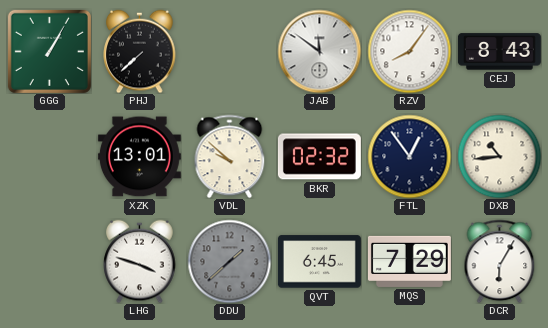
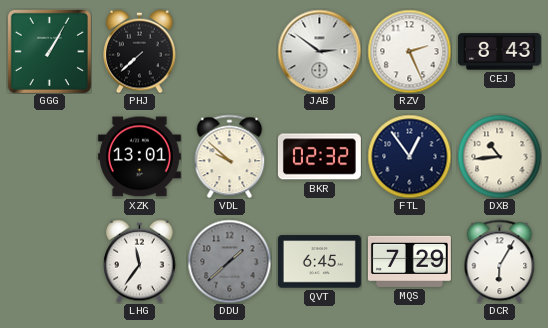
JAB: 11:51 -> 2:51
RZV: 8:06 -> 2:26
LHG: 3:48 -> 11:36
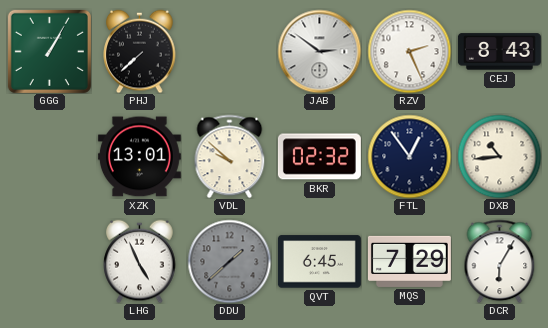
LHG: 11:36 -> 4:56
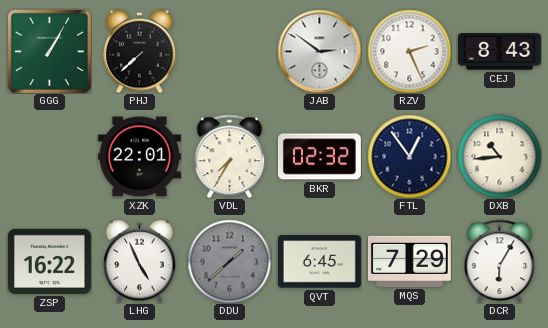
XZK: 13:01 -> 22:01
VDL: 9:52 -> 7:35
ZSP: none -> 16:22
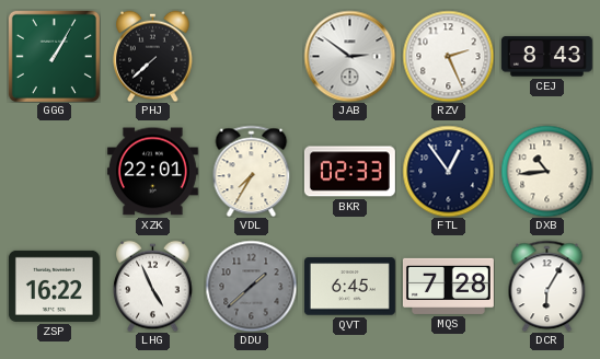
BKR: 02:32 -> 02:33
MQS: 7:29 -> 7:28
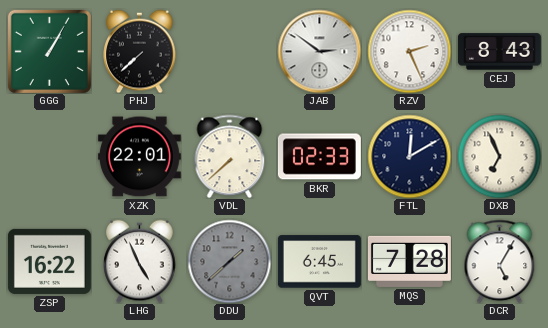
VDL: 7:35 -> 7:38
FTL: 12:54 -> 12:10
DXB: 10:44 -> 6:56
DCR: 6:05 -> 5:05
